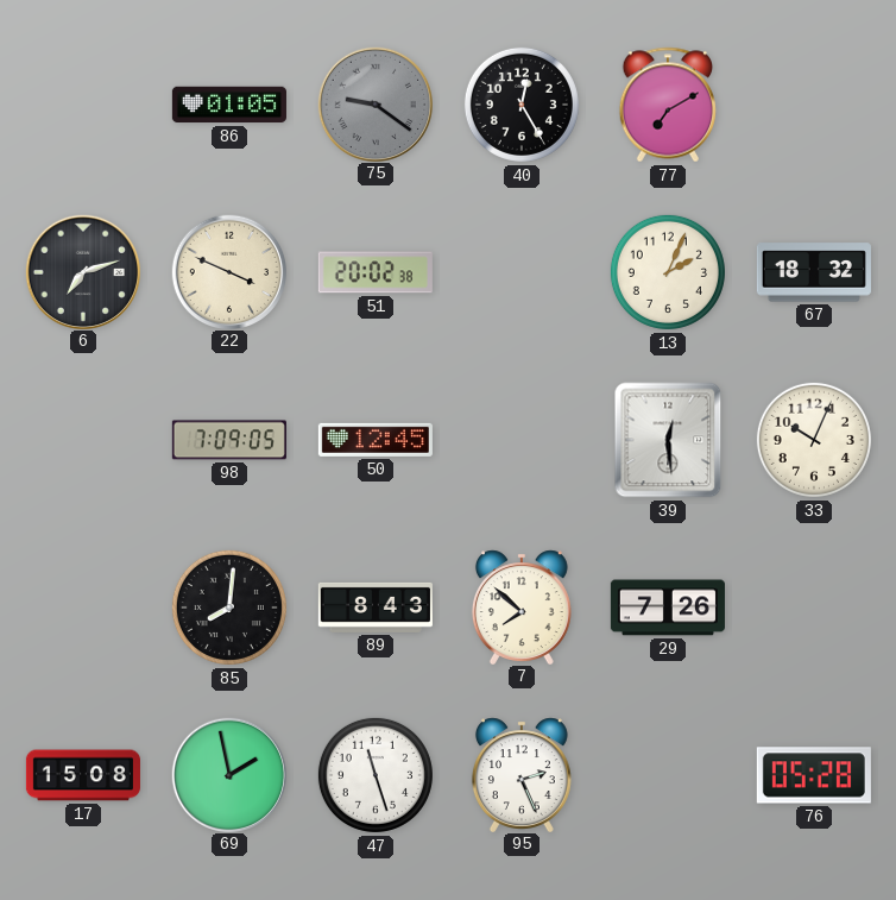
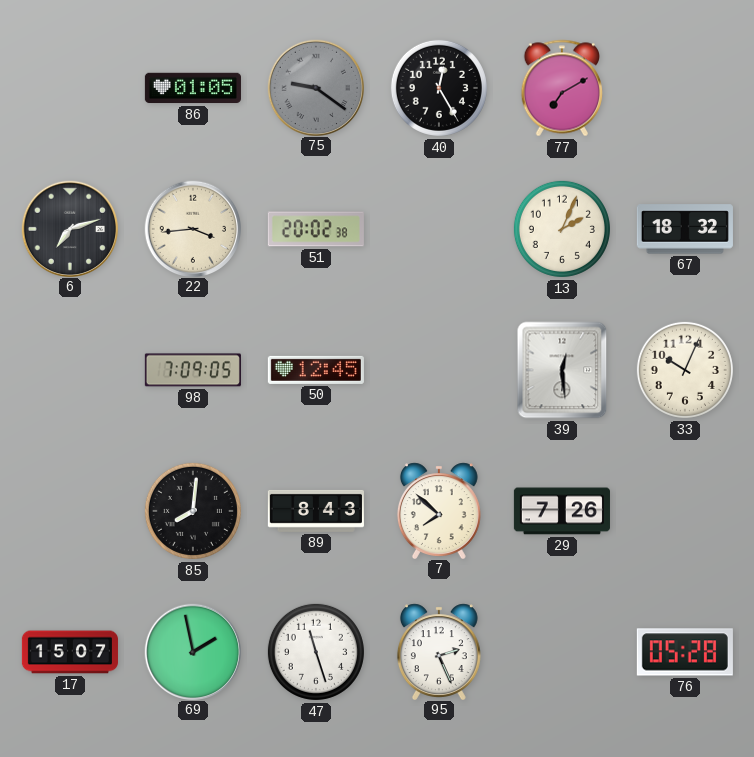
22: 3:49 -> 3:44
17: 15:08 -> 15:07
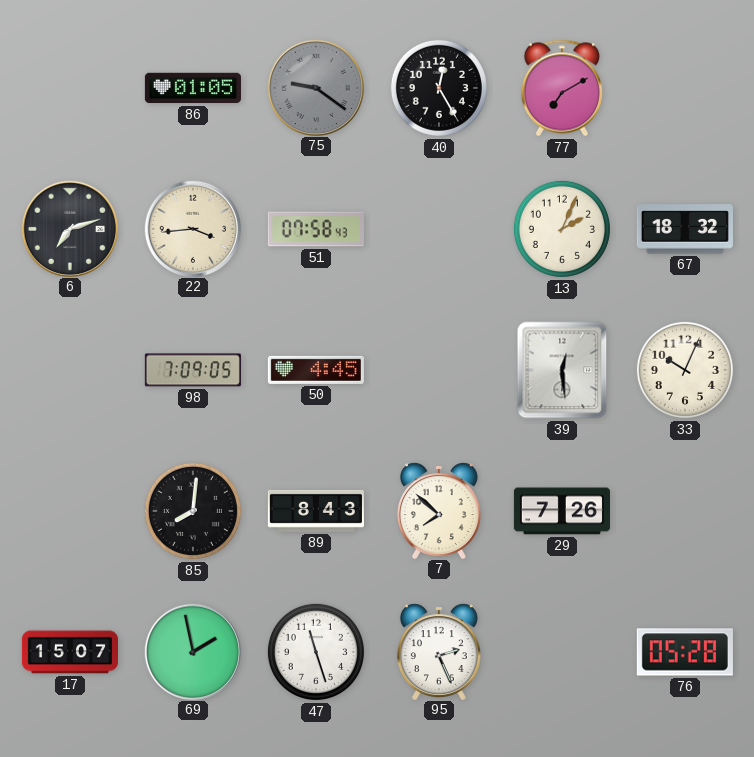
51: 20:02 -> 07:58
50: 12:45 -> 4:45
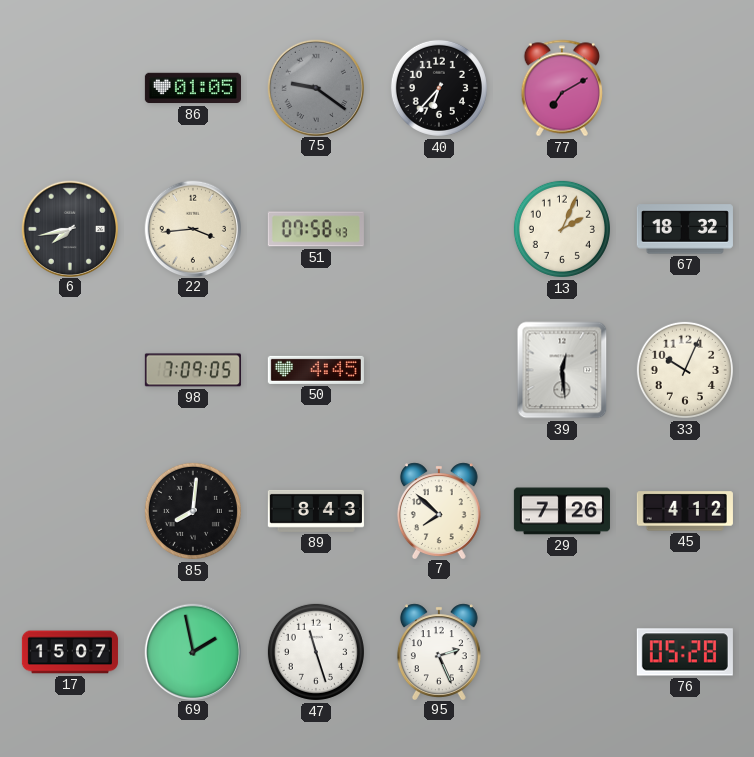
40: 12:25 -> 6:37
6: 7:12 -> 7:43
45: none -> 4:12
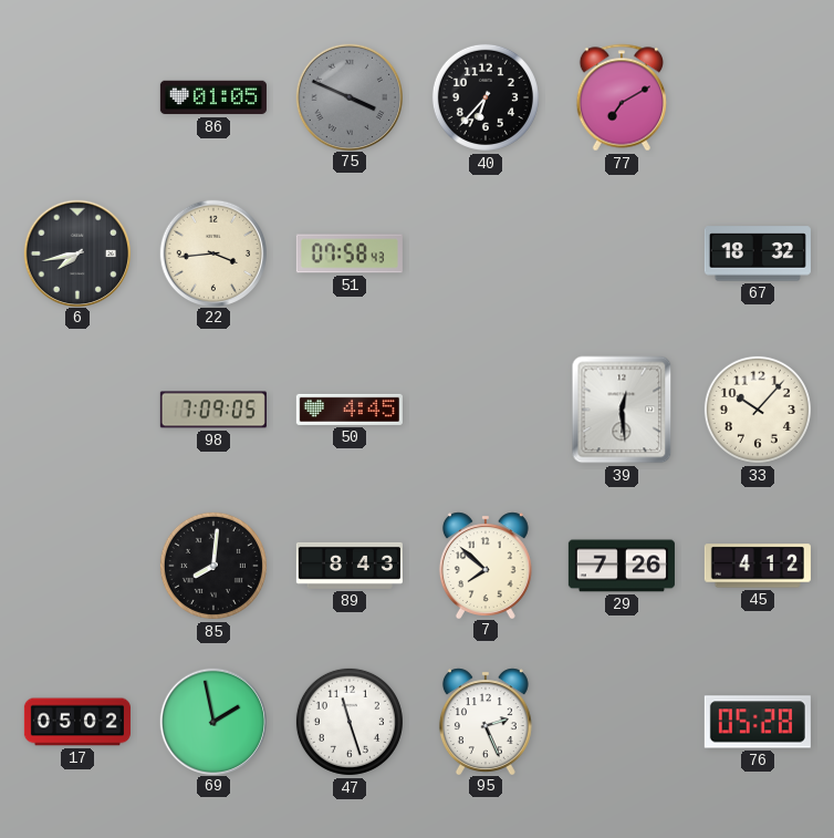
75: 9:21 -> 3:49
13: 2:04 -> none
33: 10:04 -> 10:07
17: 15:07 -> 05:02
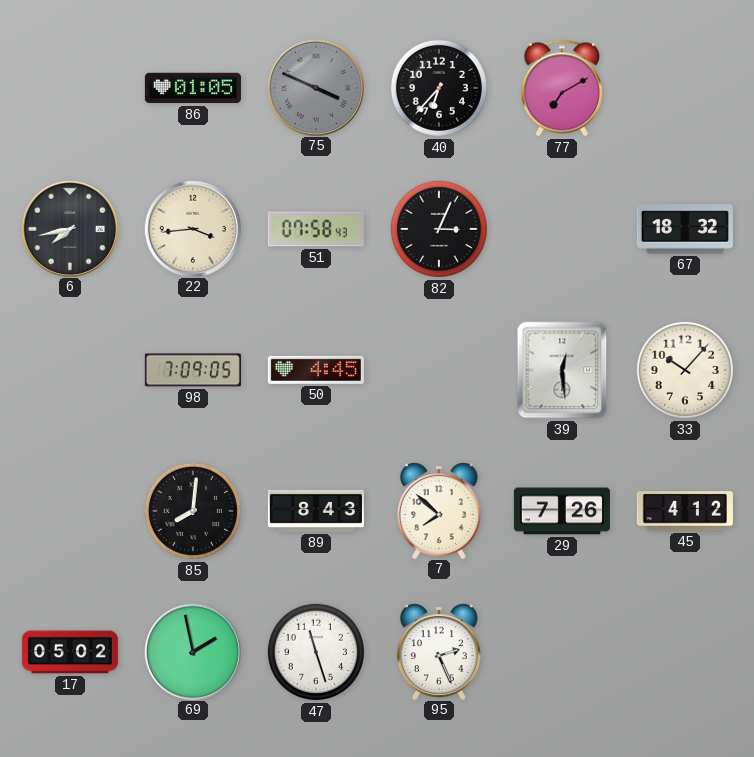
82: none -> 3:04
76: 05:28 -> none
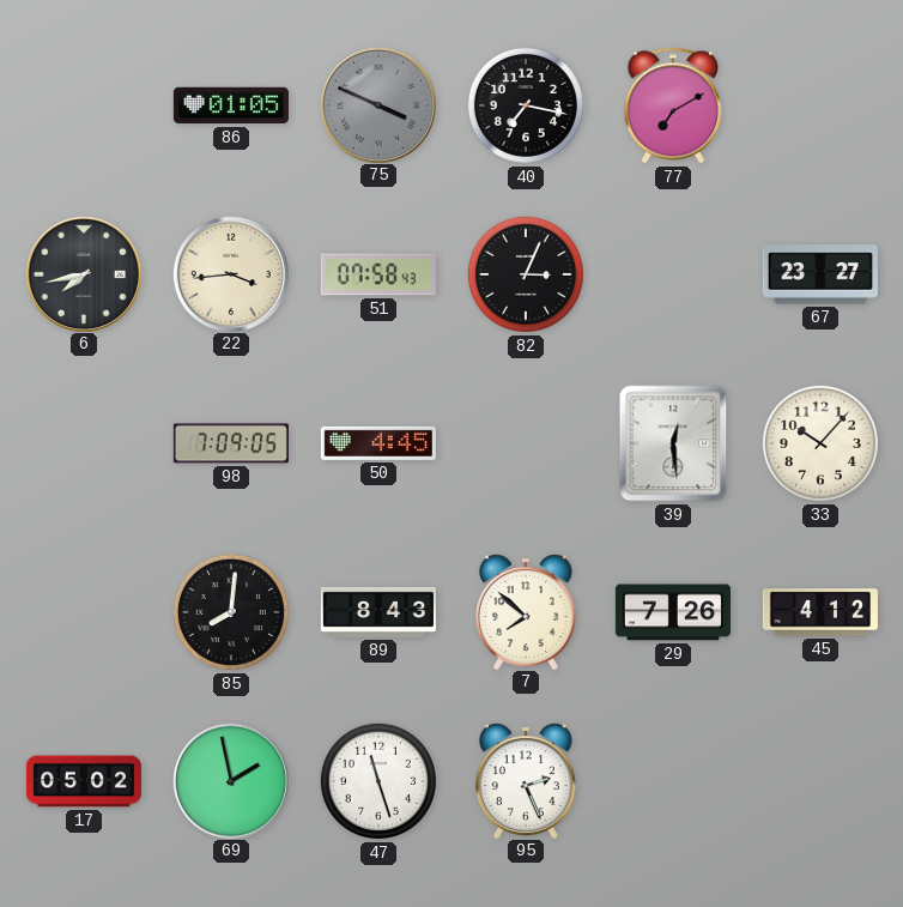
40: 6:37 -> 7:17
67: 18:32 -> 23:27
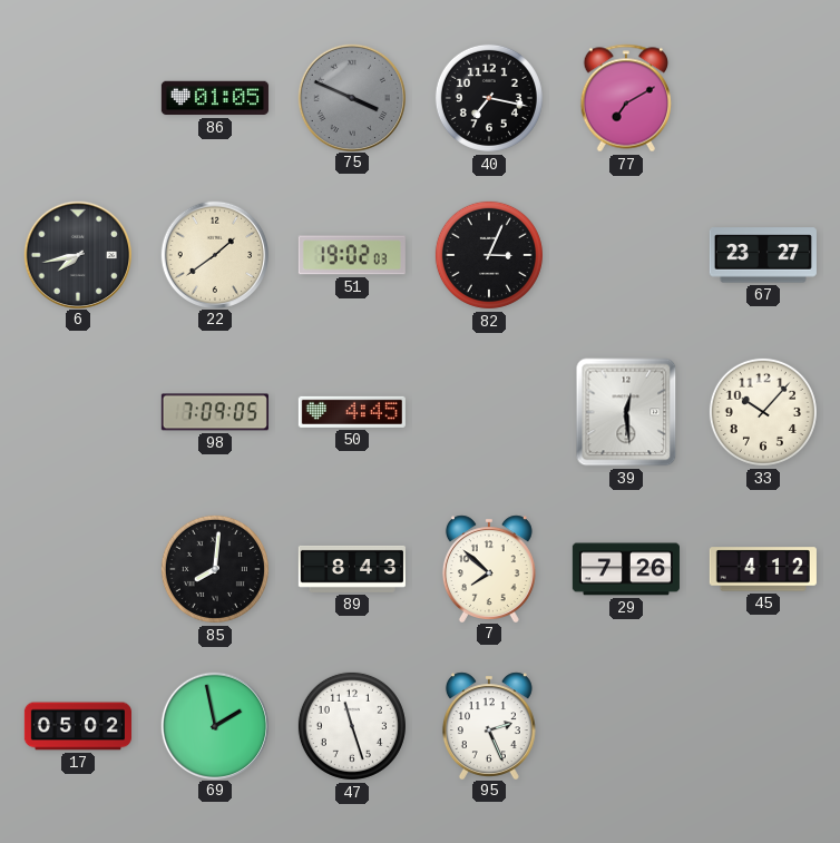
22: 3:44 -> 1:39
51: 07:58 -> 19:02
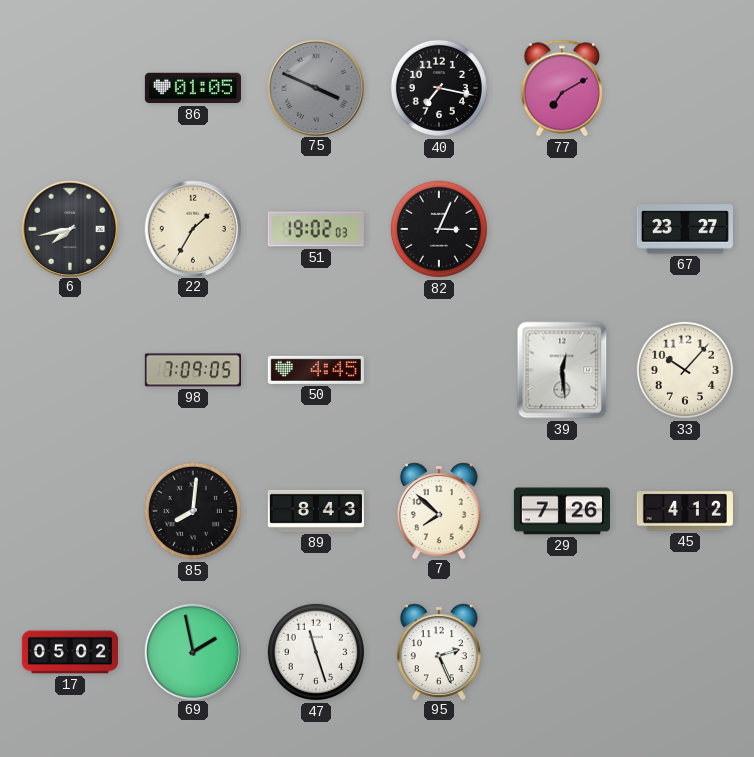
22: 1:39 -> 1:35
